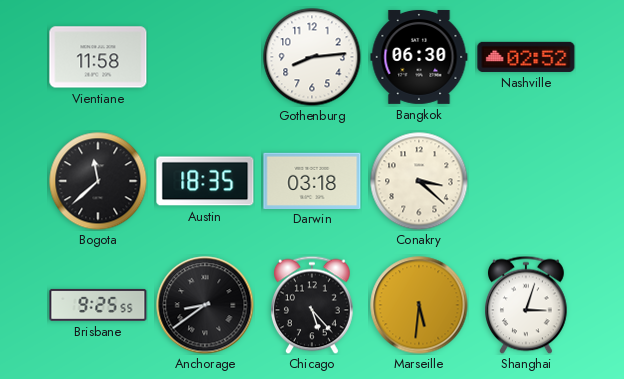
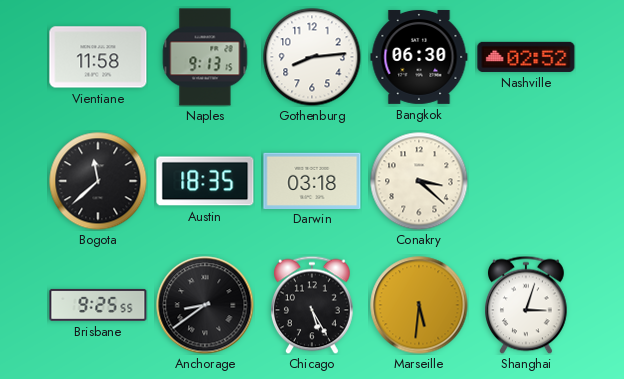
Naples: none -> 9:13
Chicago: 5:23 -> 5:25
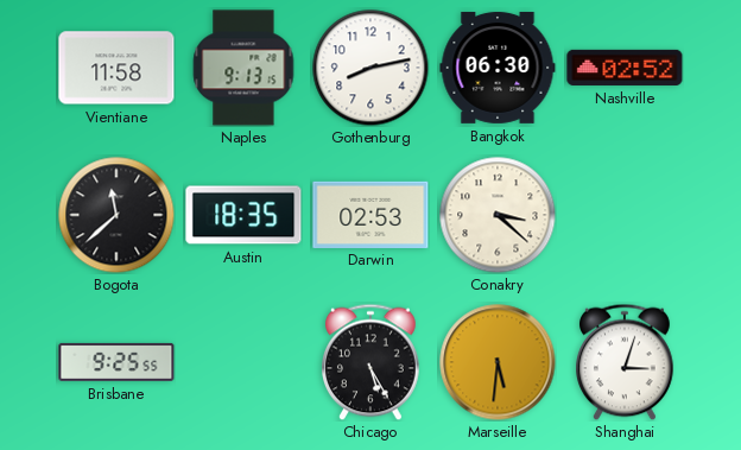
Gothenburg: 8:14 -> 8:13
Darwin: 03:18 -> 02:53
Anchorage: 8:39 -> none
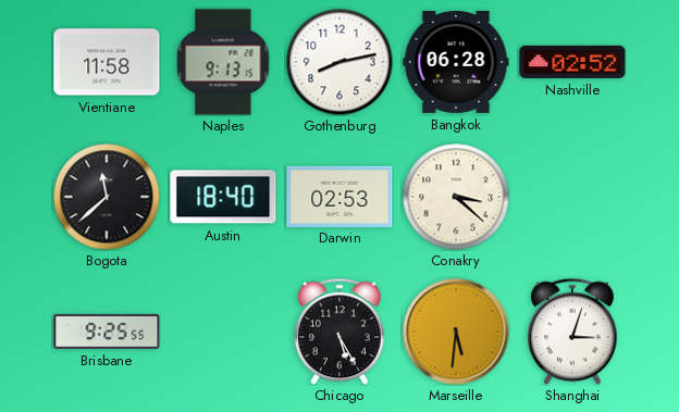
Bangkok: 06:30 -> 06:28
Austin: 18:35 -> 18:40
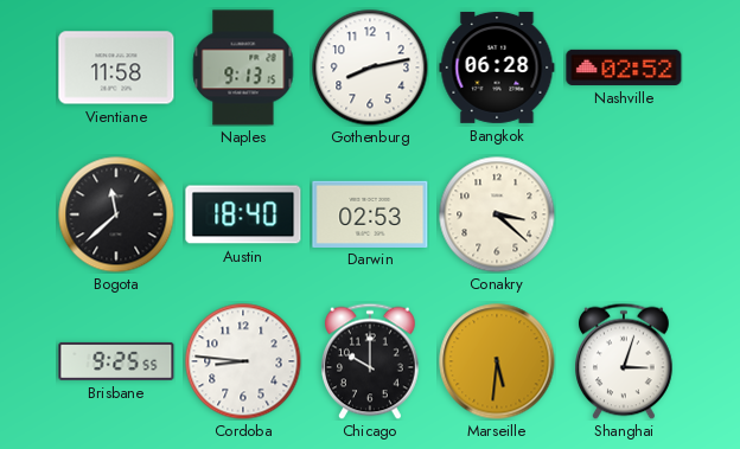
Cordoba: none -> 8:46
Chicago: 5:25 -> 10:00
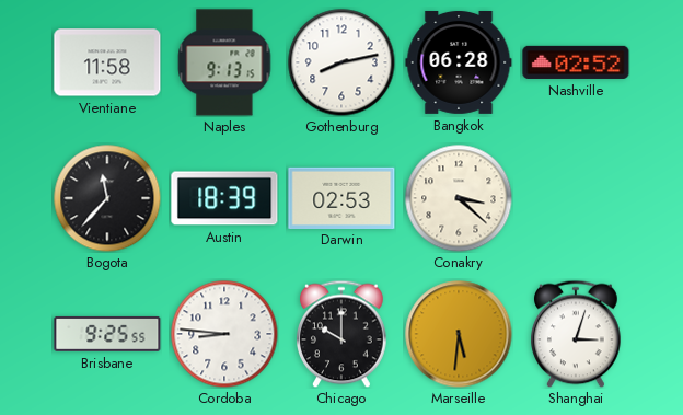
Bogota: 11:38 -> 11:37
Austin: 18:40 -> 18:39
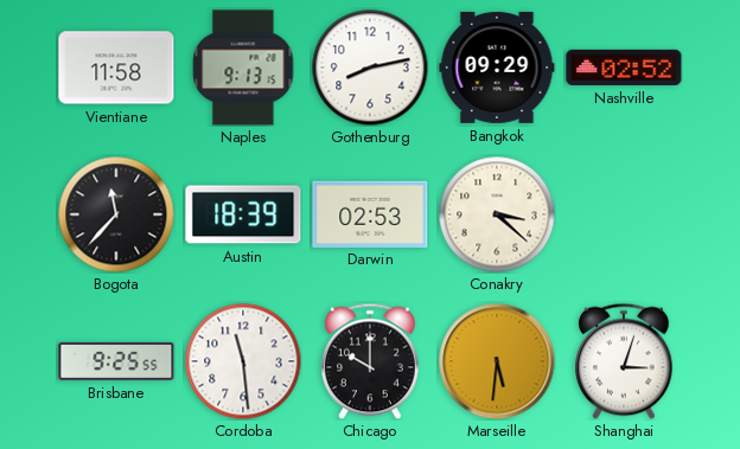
Bangkok: 06:28 -> 09:29
Cordoba: 8:46 -> 11:29
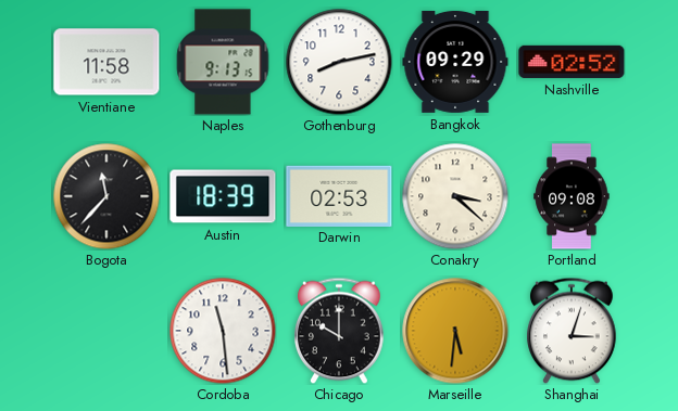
Portland: none -> 09:08
Brisbane: 9:25 -> none
